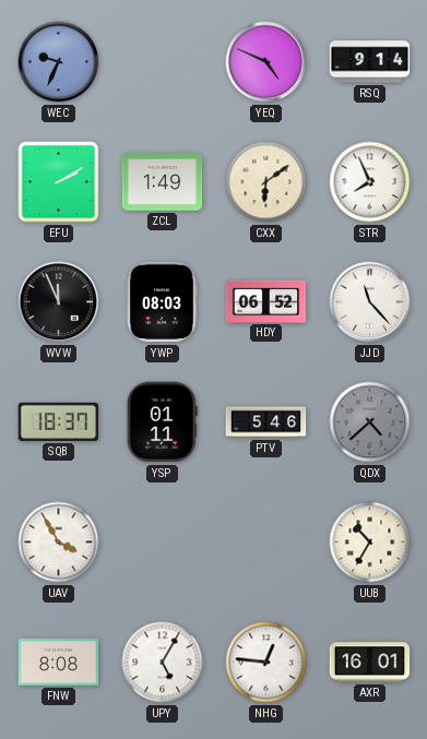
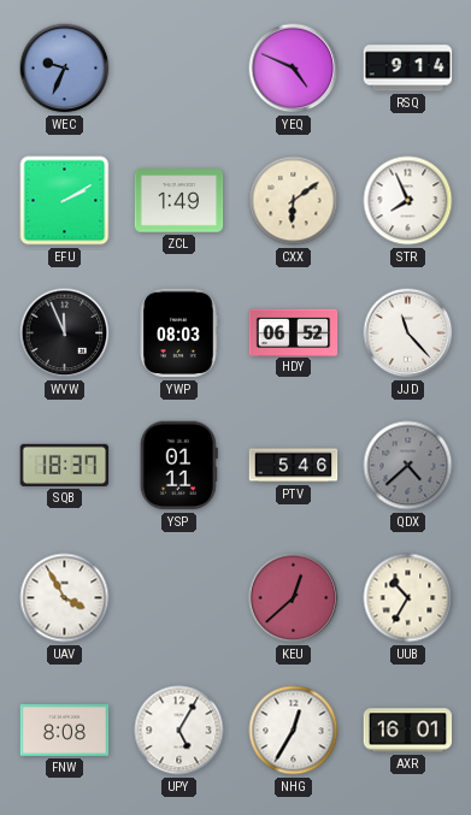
KEU: none -> 12:38
NHG: 12:46 -> 12:35
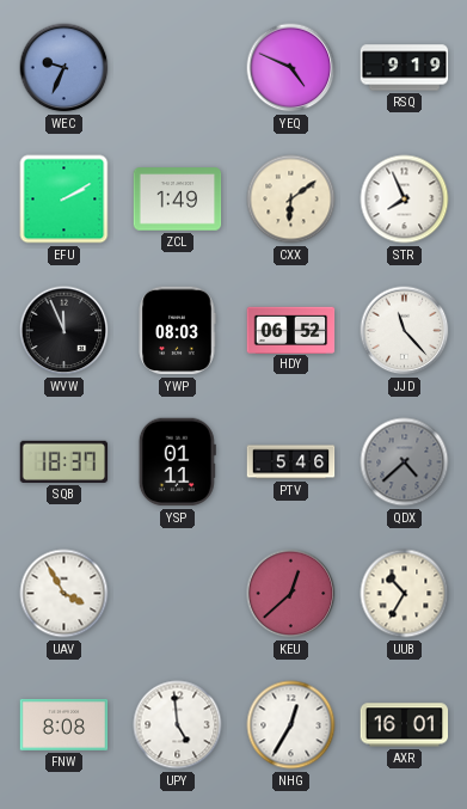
RSQ: 9:14 -> 9:19
UPY: 5:05 -> 4:59
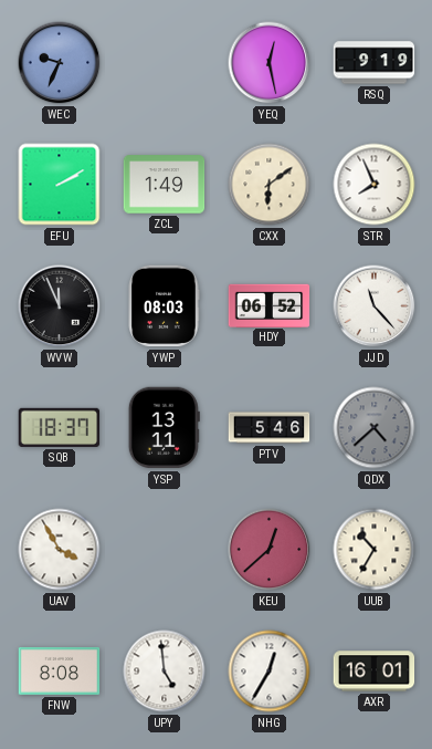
YEQ: 4:49 -> 12:28
YSP: 01:11 -> 13:11
